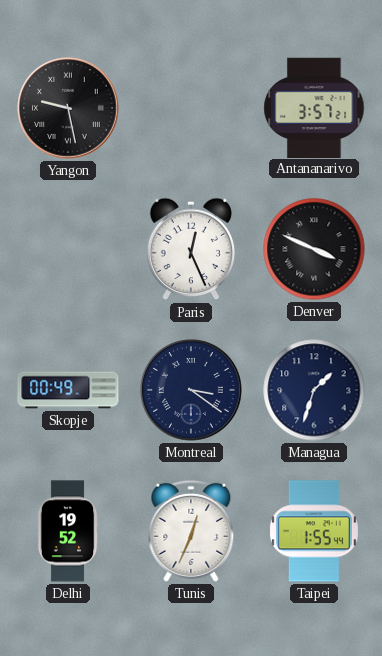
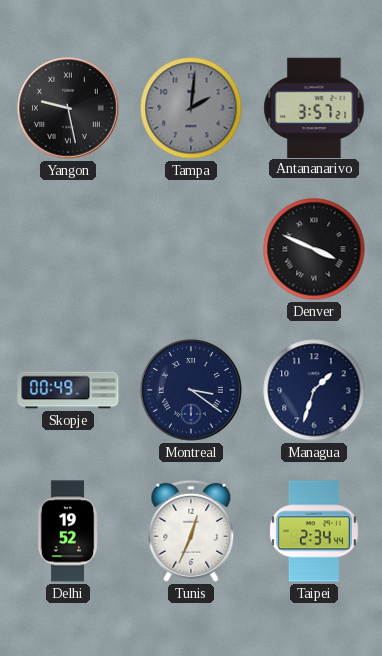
Tampa: none -> 2:01
Paris: 12:26 -> none
Taipei: 1:55 -> 2:34
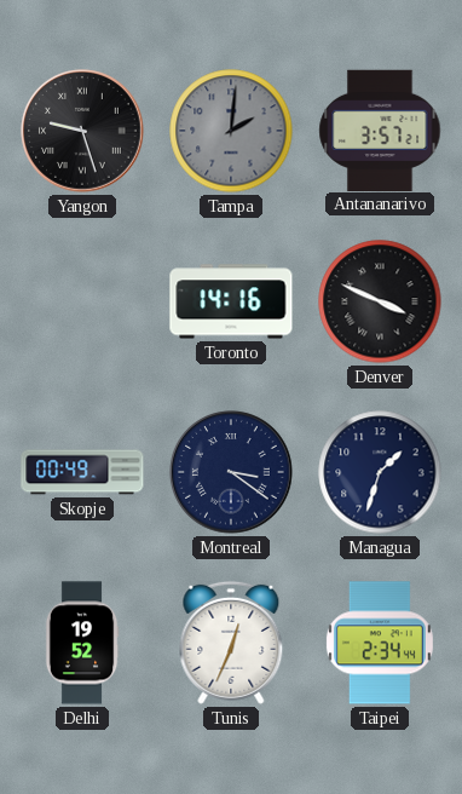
Yangon: 9:28 -> 9:27
Toronto: none -> 14:16
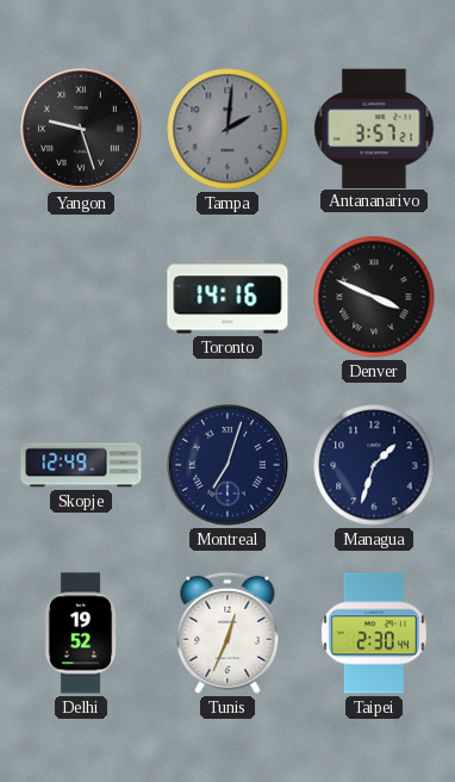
Skopje: 00:49 -> 12:49
Montreal: 3:21 -> 7:03
Taipei: 2:34 -> 2:30
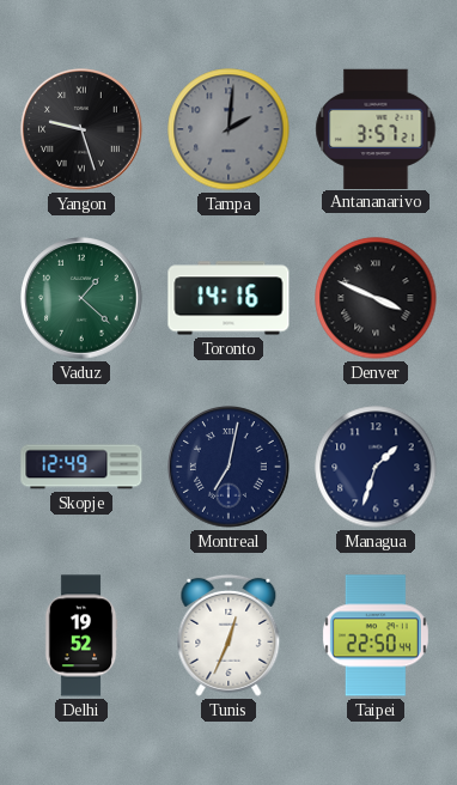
Vaduz: none -> 1:22
Montreal: 7:03 -> 7:02
Taipei: 2:30 -> 22:50
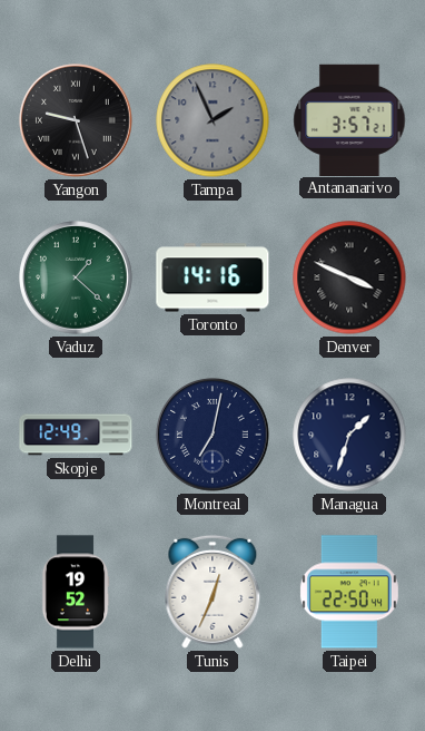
Tampa: 2:01 -> 1:56
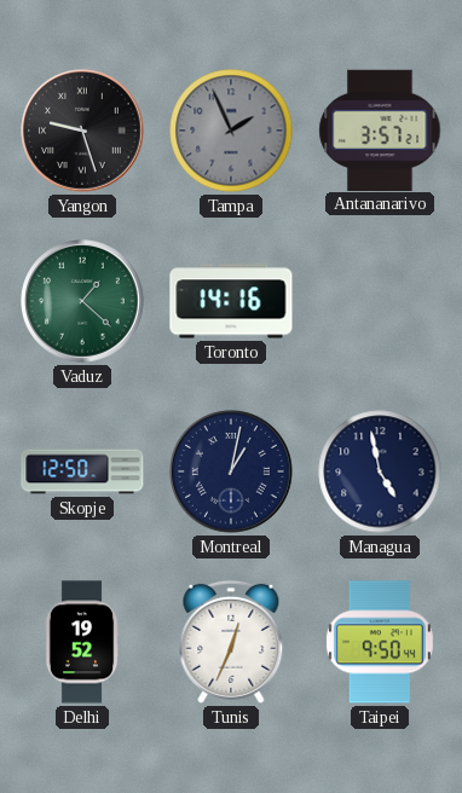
Denver: 3:49 -> none
Skopje: 12:49 -> 12:50
Montreal: 7:02 -> 1:02
Managua: 1:33 -> 4:58
Taipei: 22:50 -> 9:50
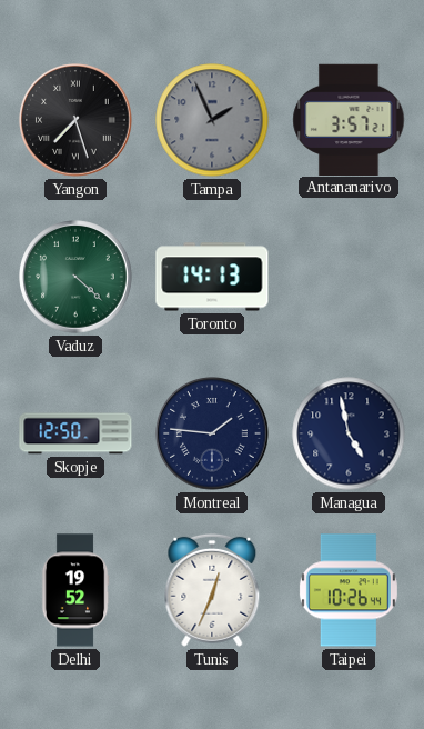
Yangon: 9:27 -> 7:27
Vaduz: 1:22 -> 4:22
Toronto: 14:16 -> 14:13
Montreal: 1:02 -> 1:46
Taipei: 9:50 -> 10:26
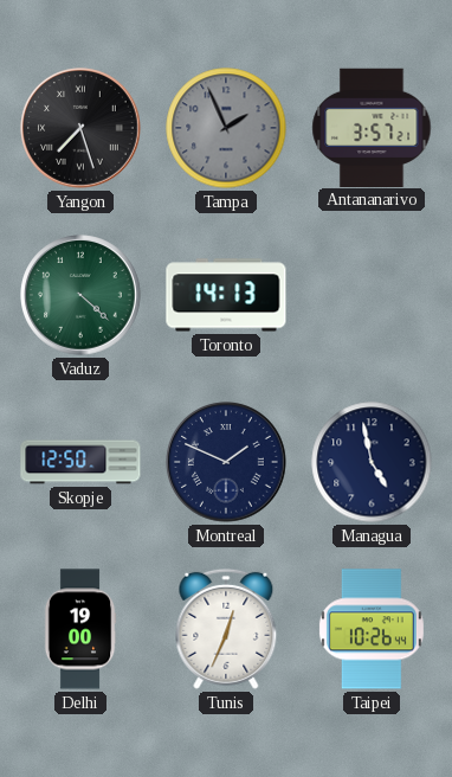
Montreal: 1:46 -> 1:49
Delhi: 19:52 -> 19:00
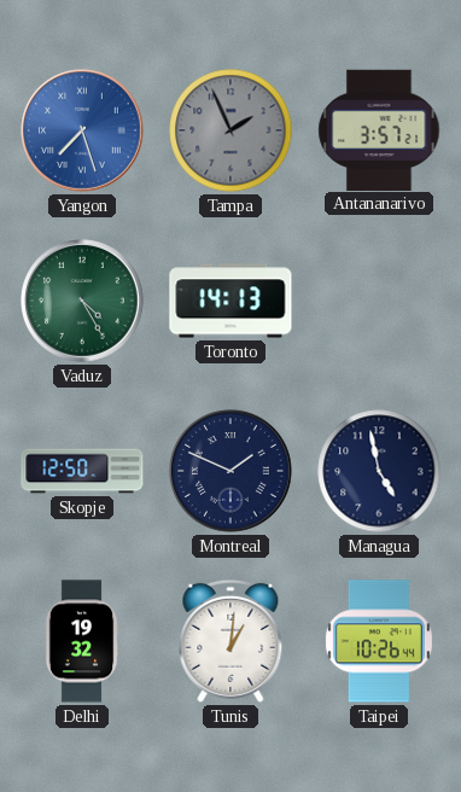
Yangon dial: black -> blue
Vaduz: 4:22 -> 4:25
Delhi: 19:00 -> 19:32
Tunis: 12:34 -> 1:01
